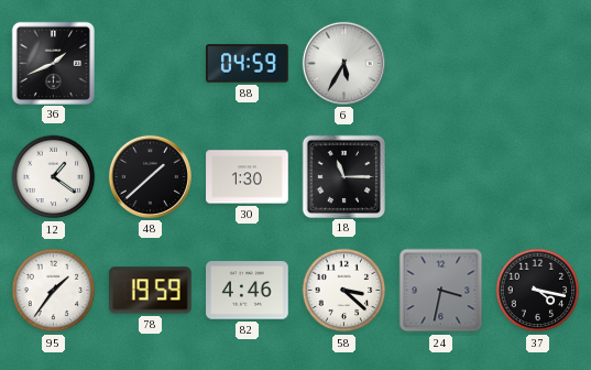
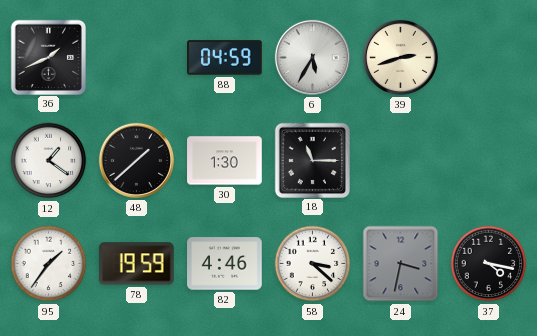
39: none -> 2:42
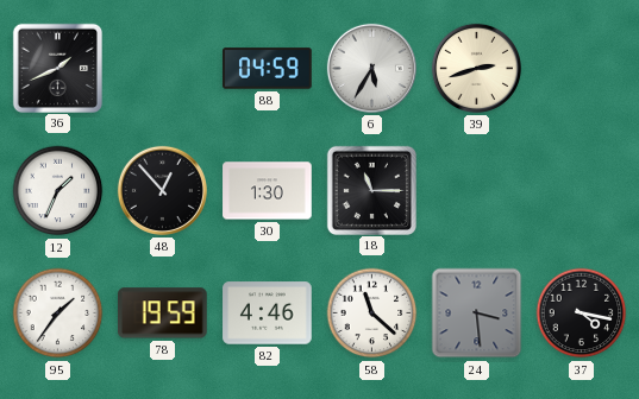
12: 1:21 -> 1:34
48: 1:38 -> 12:53
58: 3:22 -> 11:22
24: 3:32 -> 3:29
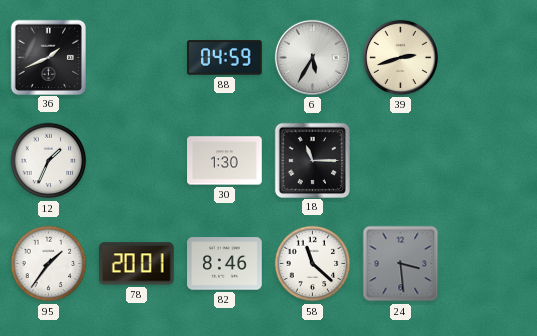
48: 12:53 -> none
78: 19:59 -> 20:01
82: 4:46 -> 8:46
37: 4:17 -> none
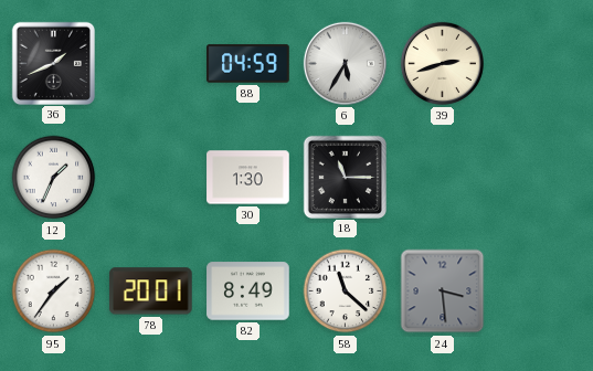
82: 8:46 -> 8:49
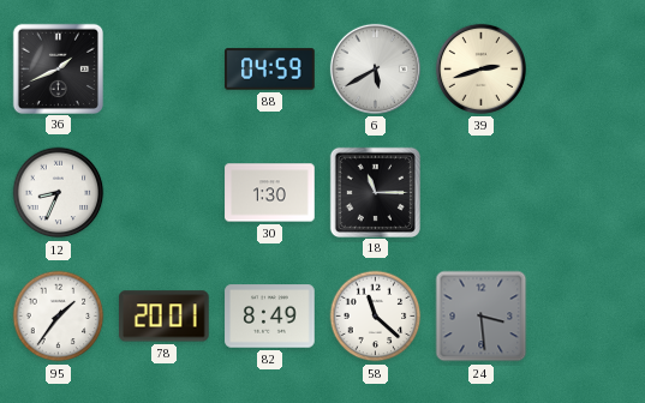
6: 5:35 -> 5:40
12: 1:34 -> 8:34
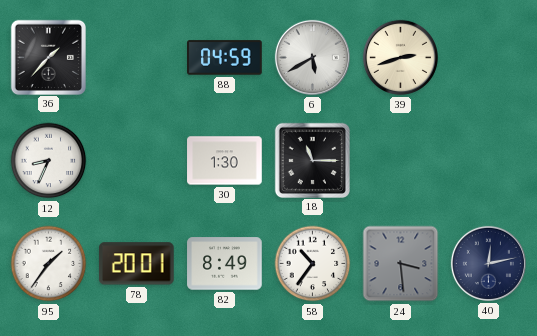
36: 1:41 -> 1:37
58: 11:22 -> 10:36
40: none -> 12:13
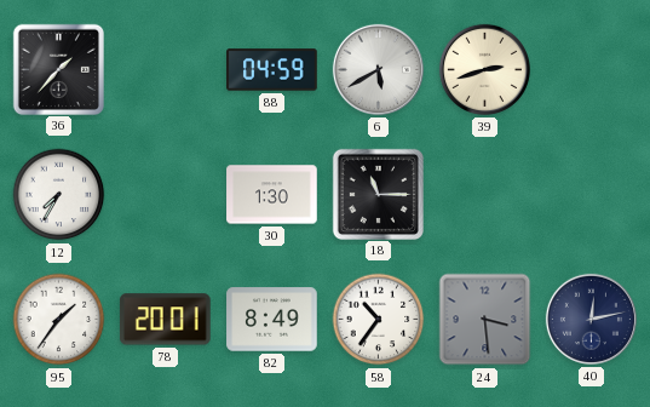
12: 8:34 -> 7:35
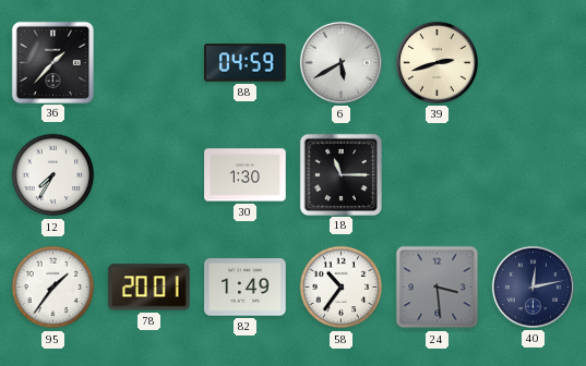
82: 8:49 -> 1:49
